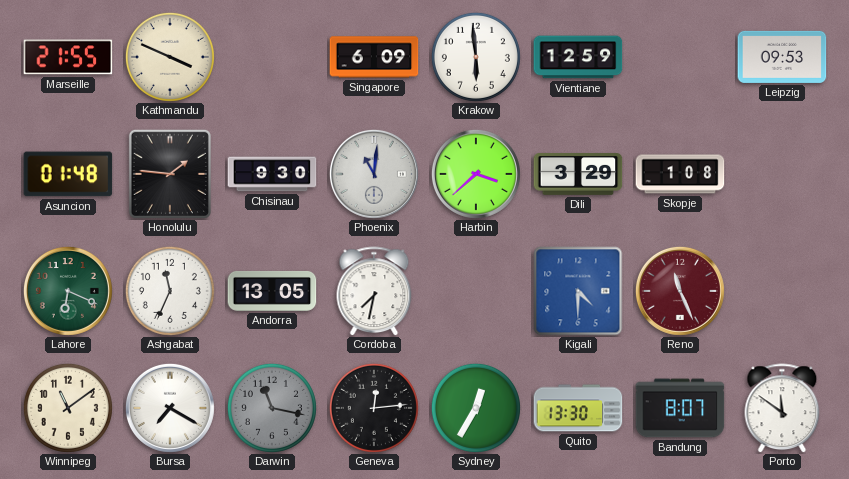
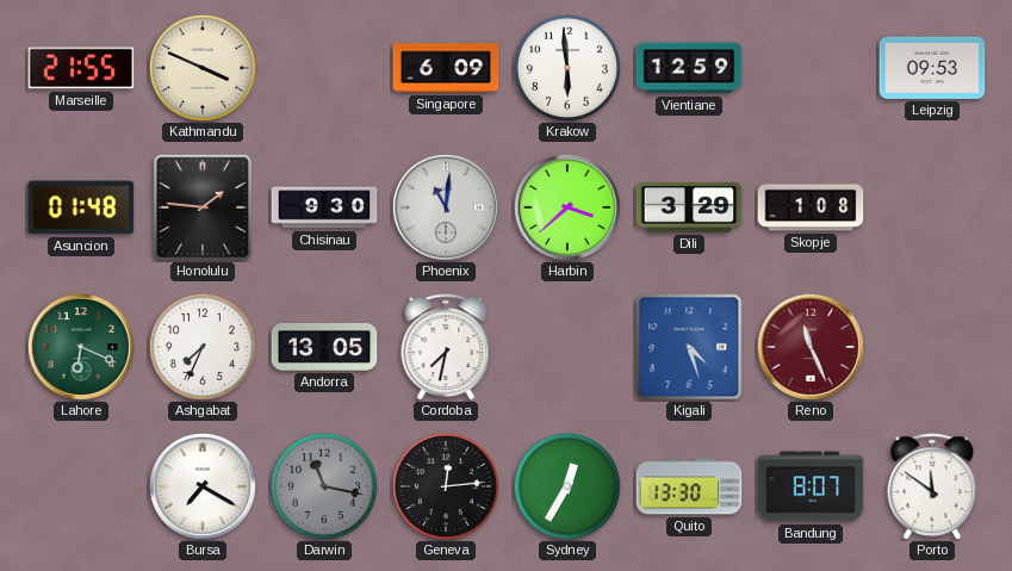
Ashgabat: 11:34 -> 7:34
Kigali: 4:30 -> 4:27
Winnipeg: 11:09 -> none
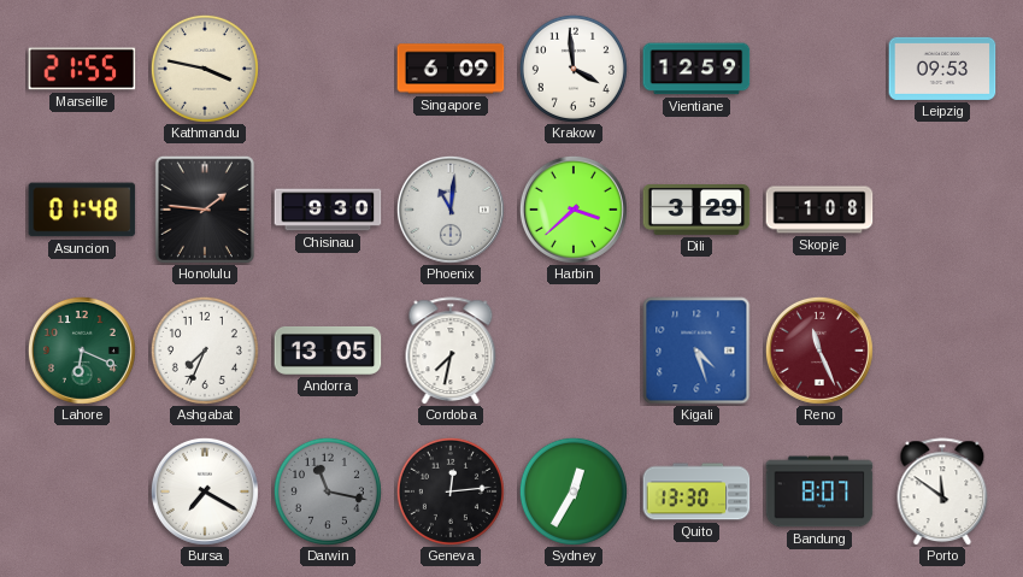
Kathmandu: 3:49 -> 3:47
Krakow: 5:59 -> 3:59
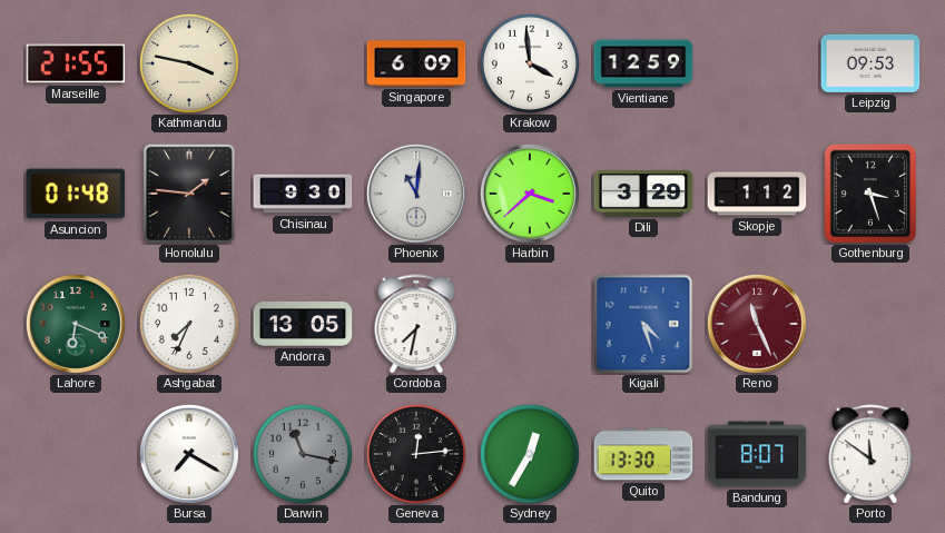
Skopje: 1:08 -> 1:12
Gothenburg: none -> 3:27
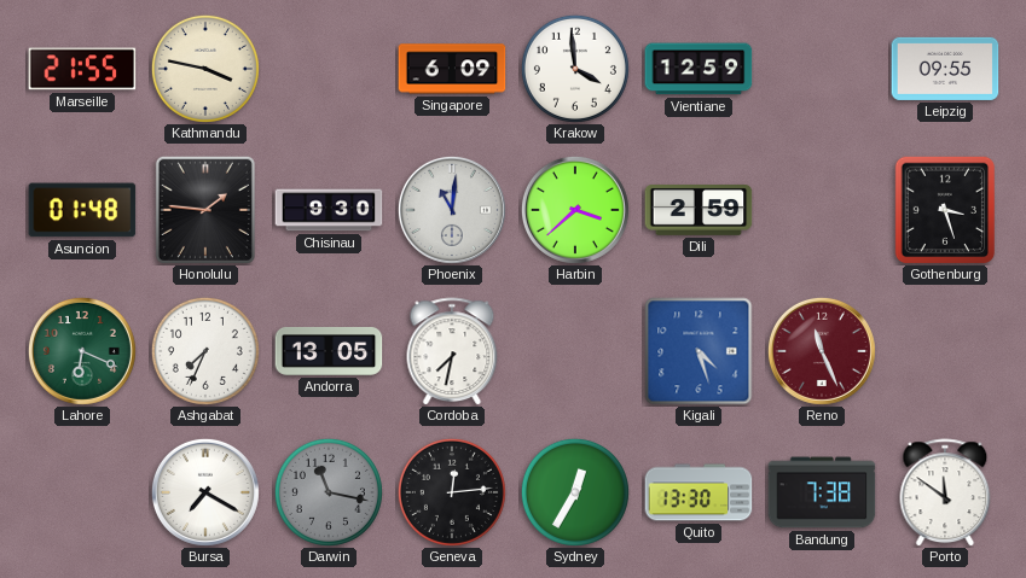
Leipzig: 09:53 -> 09:55
Dili: 3:29 -> 2:59
Skopje: 1:12 -> none
Bandung: 8:07 -> 7:38
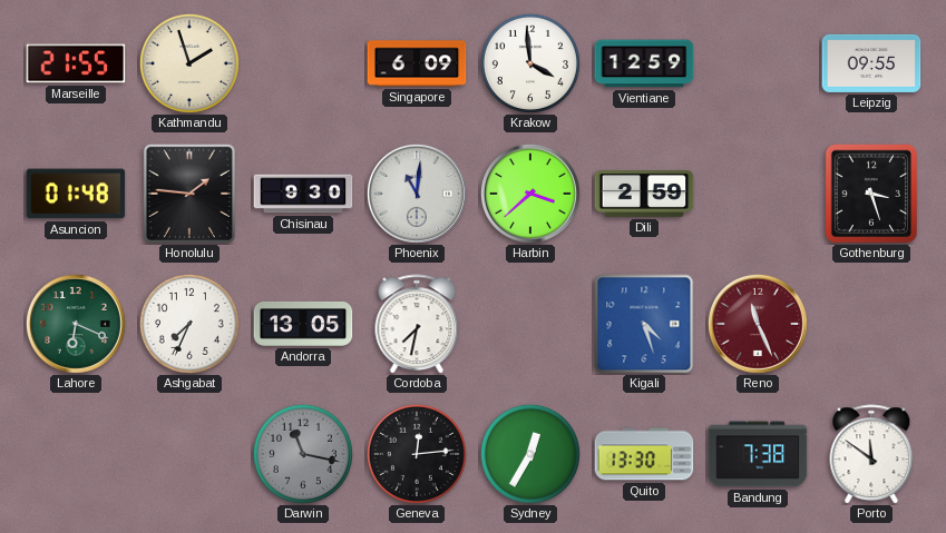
Kathmandu: 3:47 -> 1:57
Bursa: 7:20 -> none
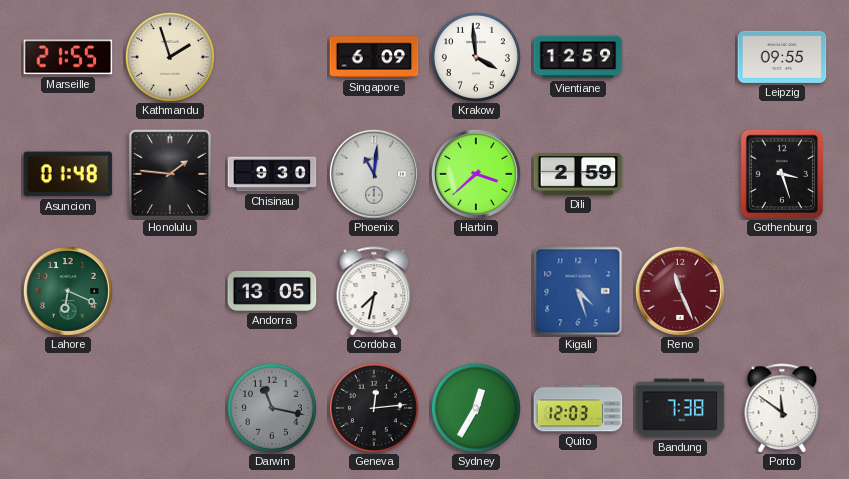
Ashgabat: 7:34 -> none
Quito: 13:30 -> 12:03
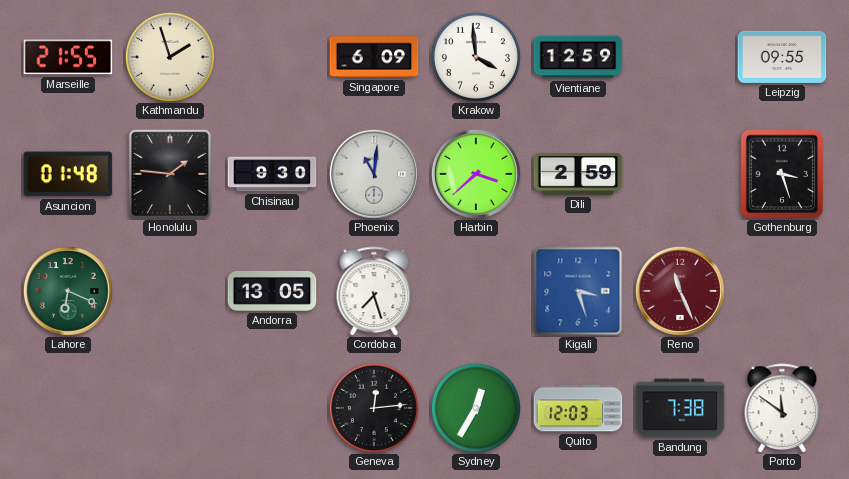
Cordoba: 7:32 -> 7:27
Kigali: 4:27 -> 3:27
Darwin: 11:17 -> none
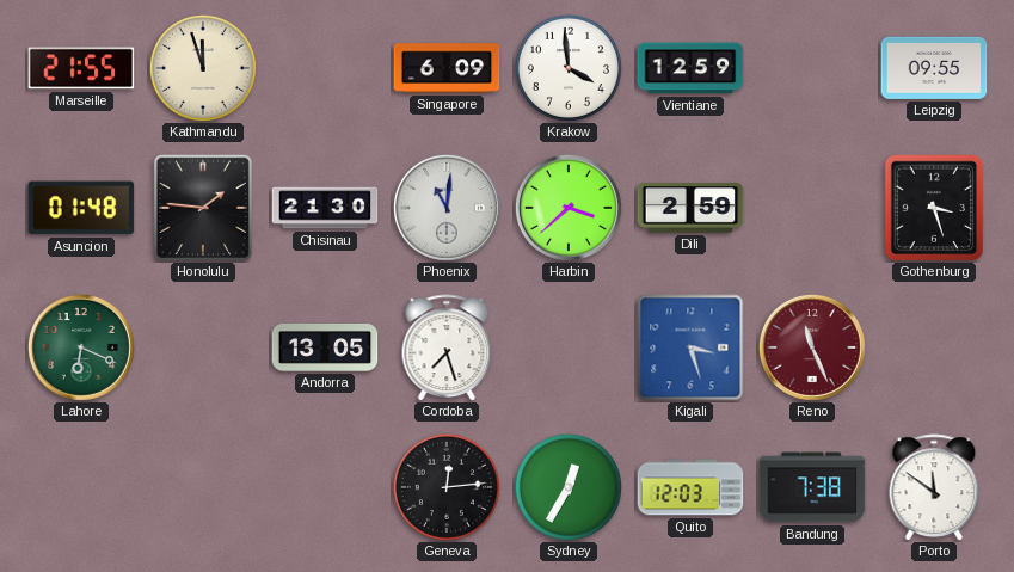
Kathmandu: 1:57 -> 11:57
Chisinau: 9:30 -> 21:30
